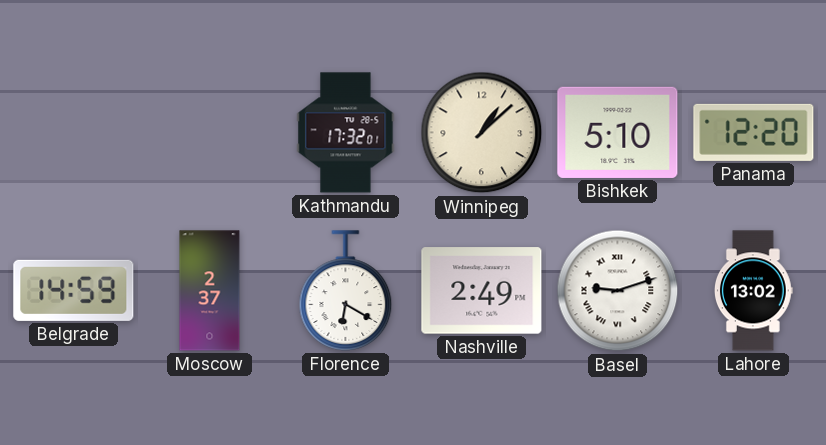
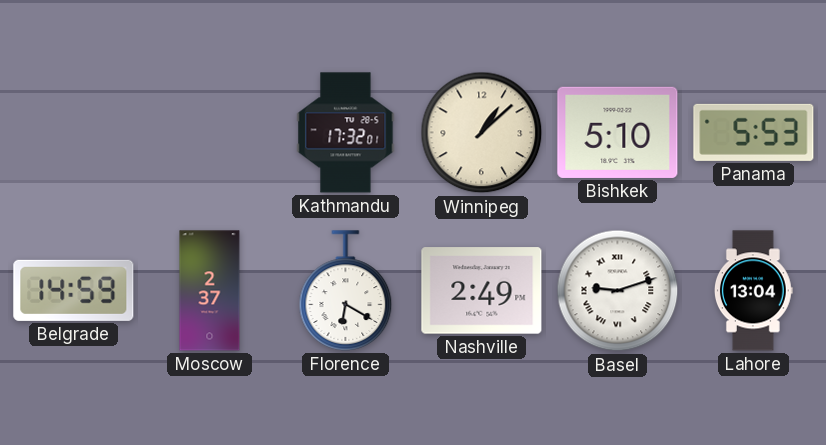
Panama: 12:20 -> 5:53
Lahore: 13:02 -> 13:04
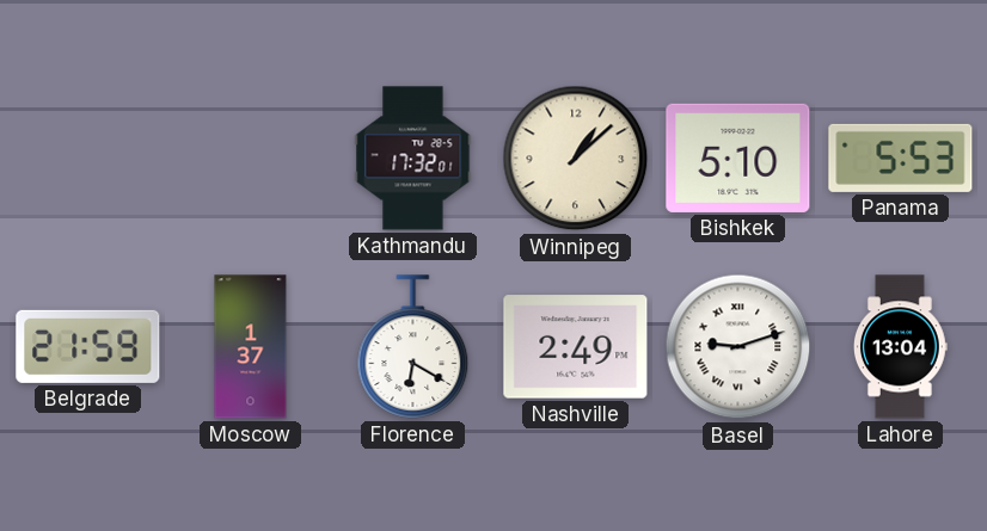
Belgrade: 14:59 -> 21:59
Moscow: 2:37 -> 1:37
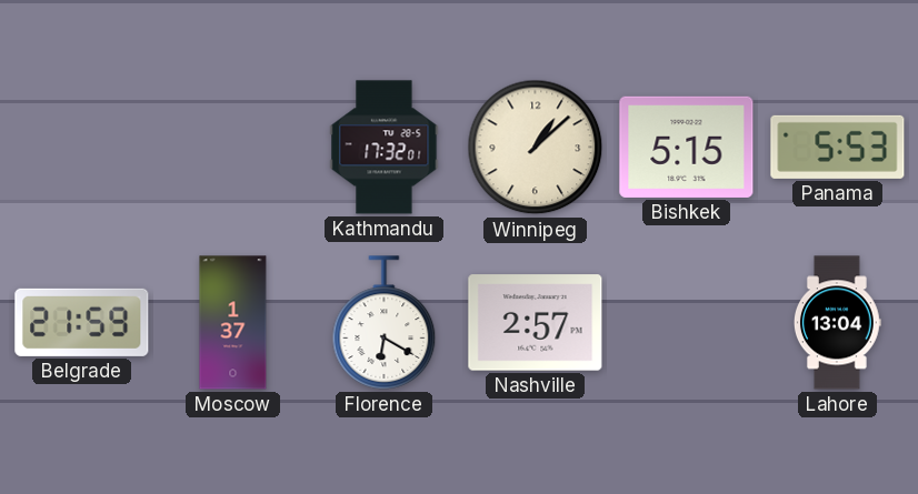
Bishkek: 5:10 -> 5:15
Nashville: 2:49 -> 2:57
Basel: 9:12 -> none
